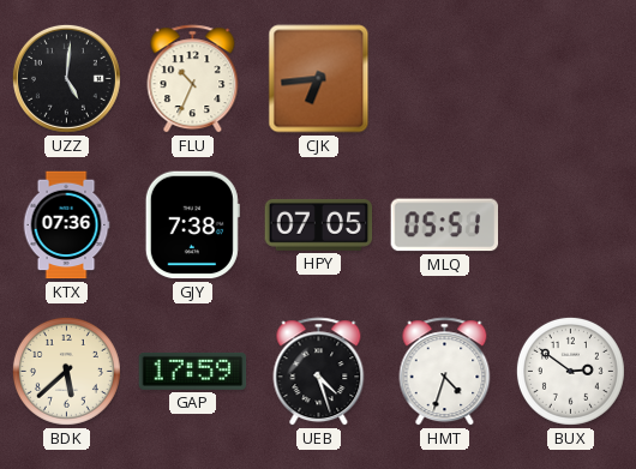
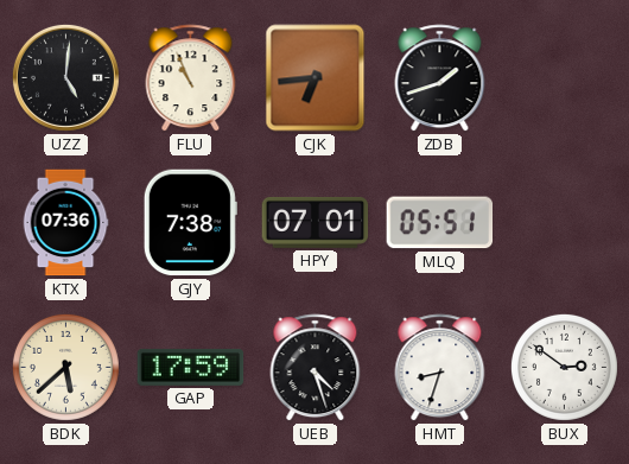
FLU: 10:34 -> 10:56
ZDB: none -> 1:42
HPY: 07:05 -> 07:01
HMT: 4:33 -> 8:33
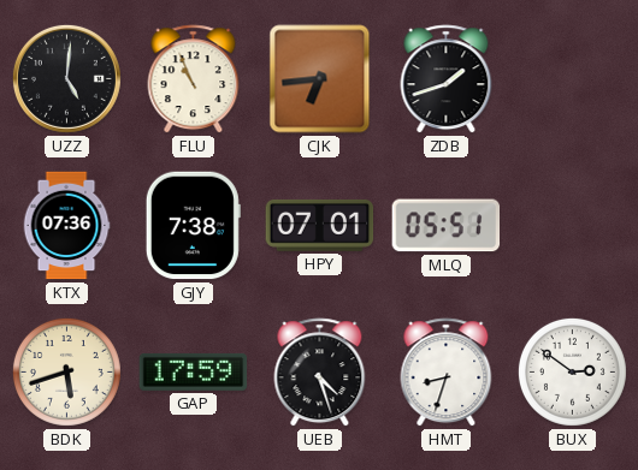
BDK: 5:38 -> 5:42
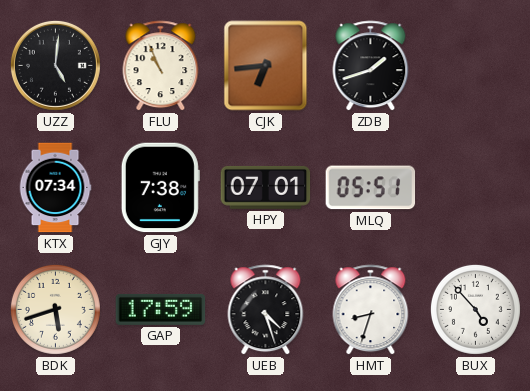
KTX: 07:36 -> 07:34
BUX: 2:51 -> 4:53
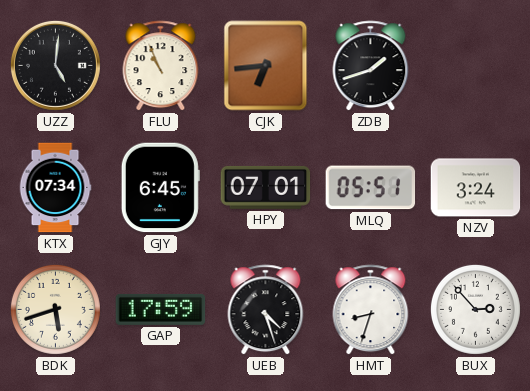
GJY: 7:38 -> 6:45
NZV: none -> 3:24
BUX: 4:53 -> 2:53
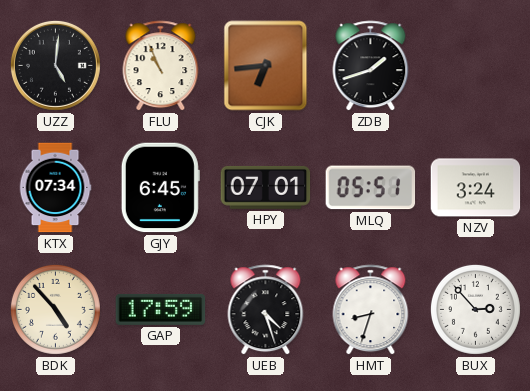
BDK: 5:42 -> 4:53
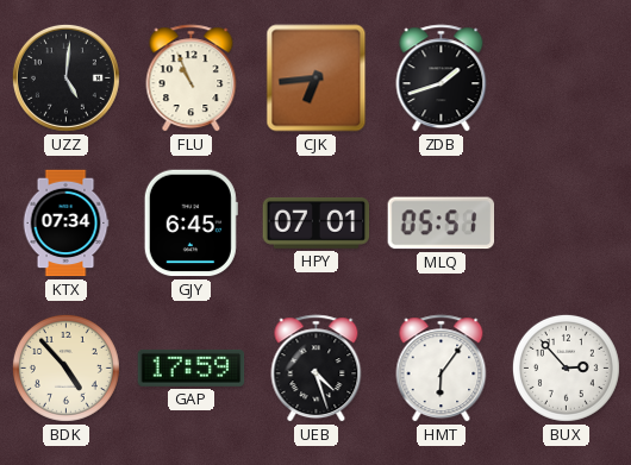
NZV: 3:24 -> none
HMT: 8:33 -> 6:06
